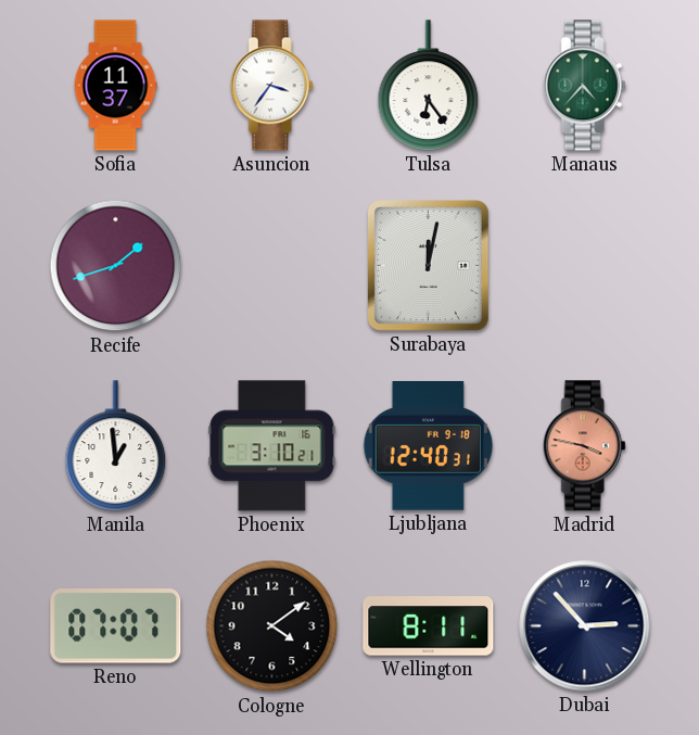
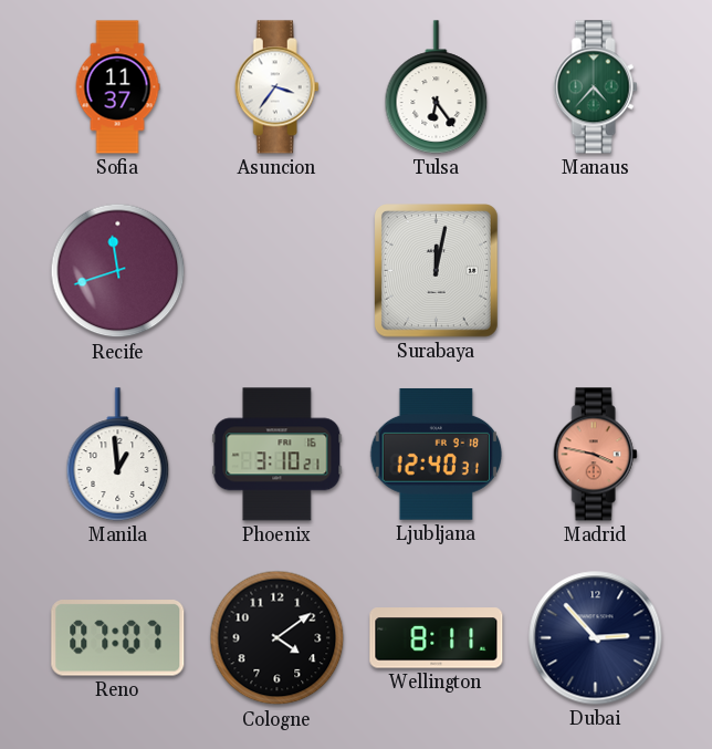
Recife: 1:42 -> 11:42
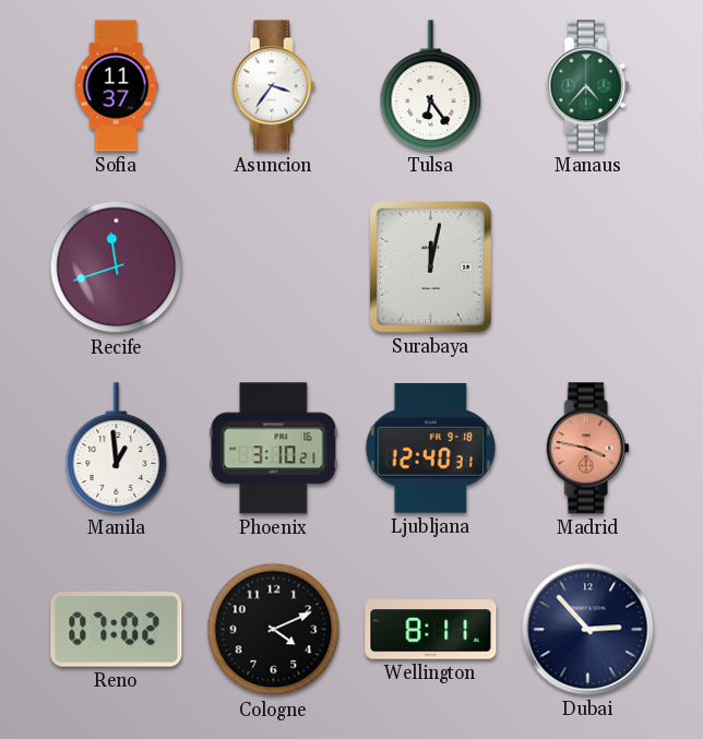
Reno: 07:07 -> 07:02
Cologne: 4:09 -> 4:11
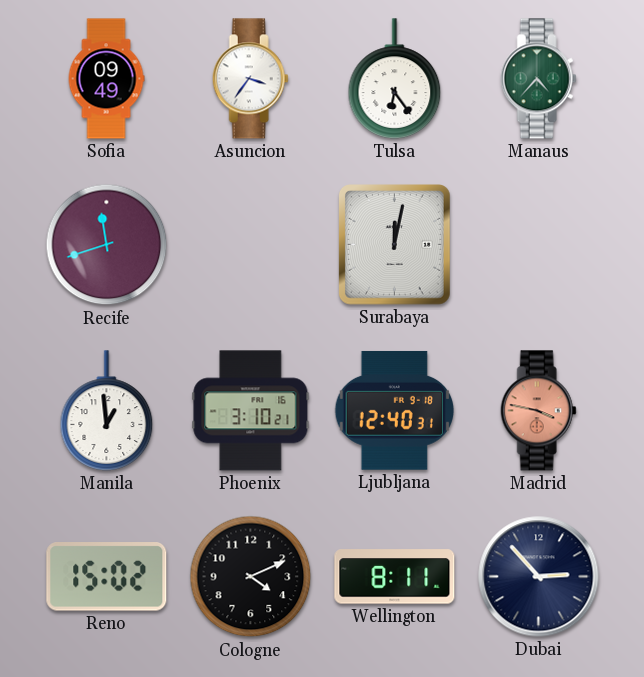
Sofia: 11:37 -> 09:49
Reno: 07:02 -> 15:02
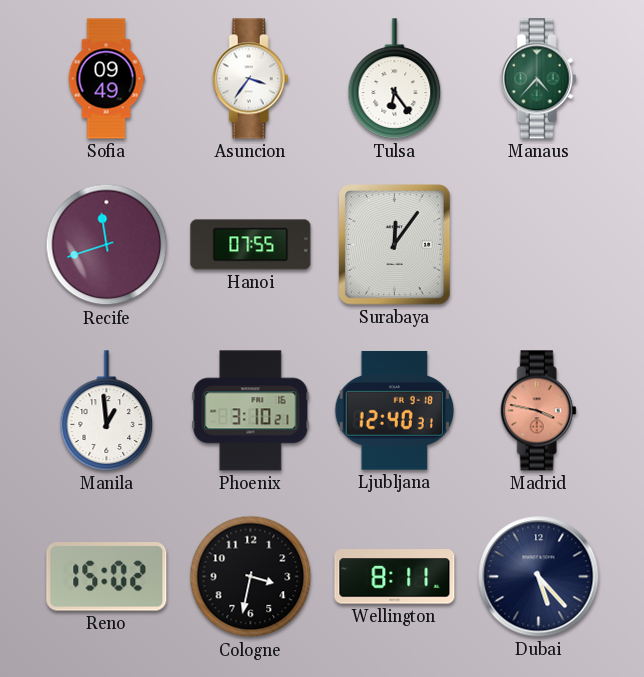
Hanoi: none -> 07:55
Surabaya: 12:02 -> 12:06
Cologne: 4:11 -> 3:32
Dubai: 2:53 -> 5:23
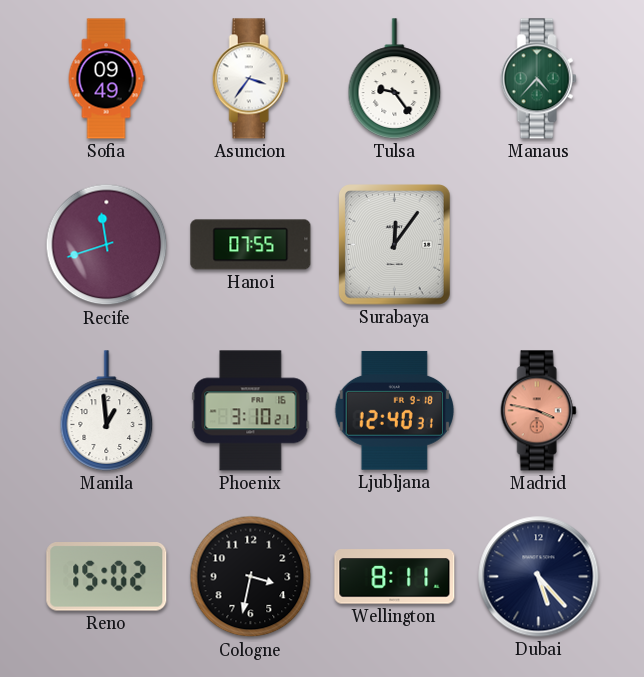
Tulsa: 6:24 -> 9:24
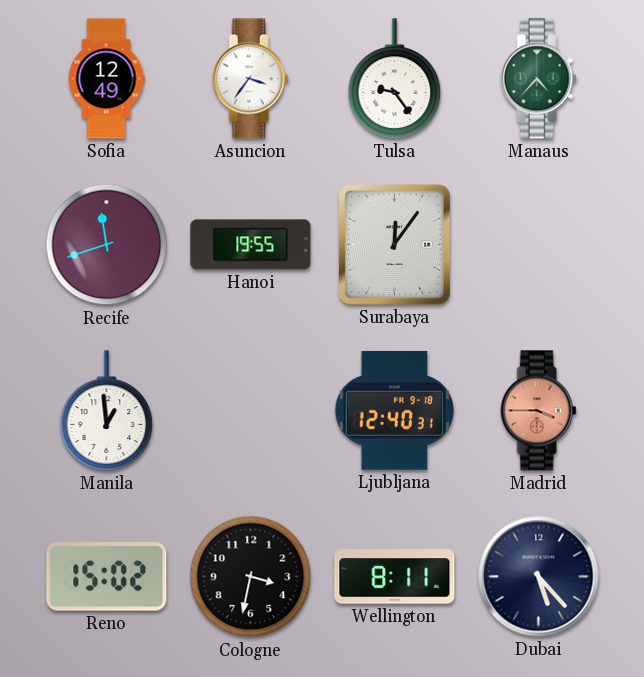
Sofia: 09:49 -> 12:49
Hanoi: 07:55 -> 19:55
Phoenix: 3:10 -> none
Madrid: 3:47 -> 3:45
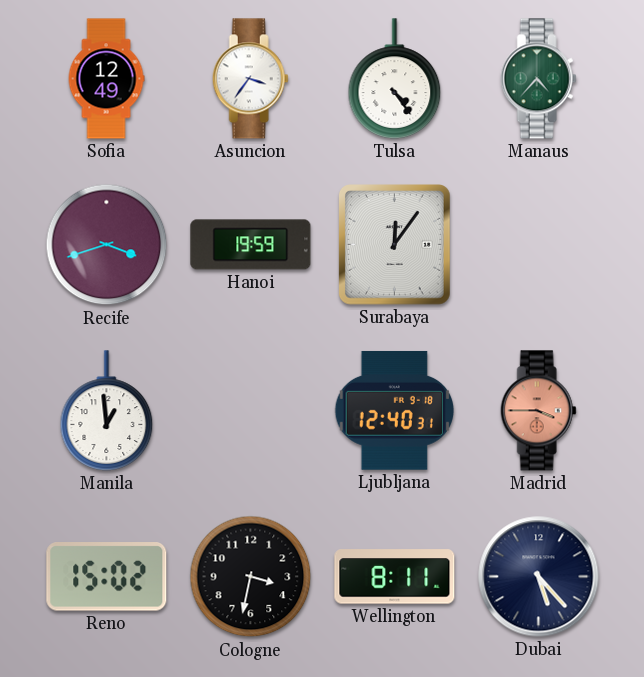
Tulsa: 9:24 -> 4:24
Recife: 11:42 -> 3:42
Hanoi: 19:55 -> 19:59
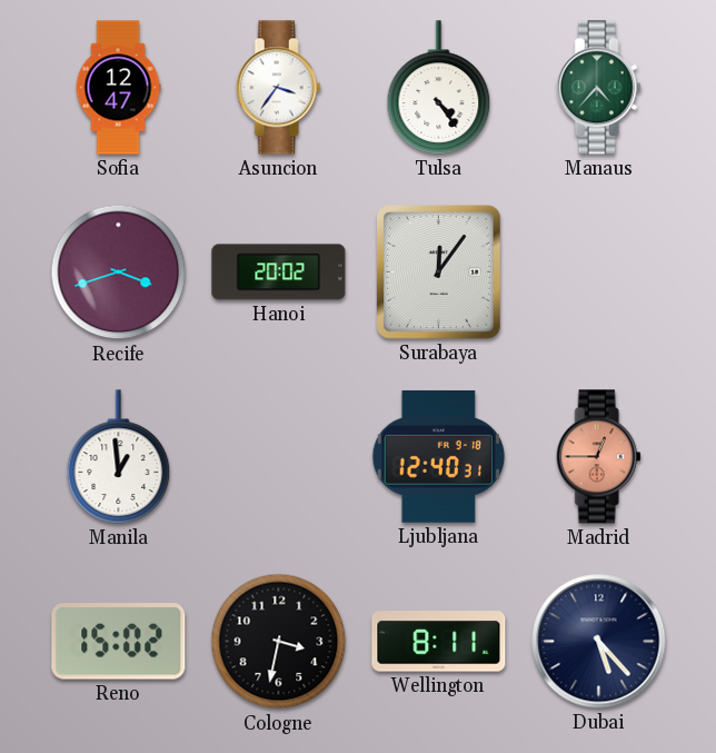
Sofia: 12:49 -> 12:47
Hanoi: 19:59 -> 20:02
Madrid: 3:45 -> 12:45
